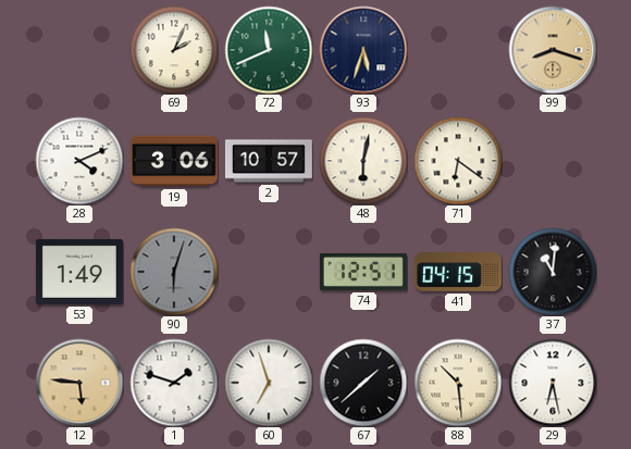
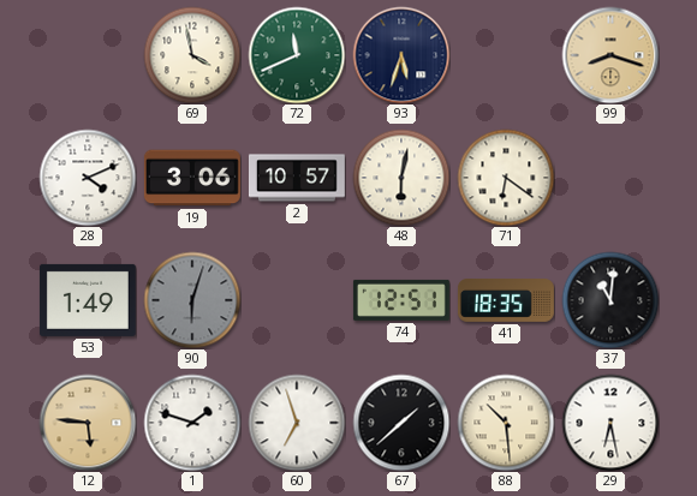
69: 2:04 -> 3:58
41: 04:15 -> 18:35
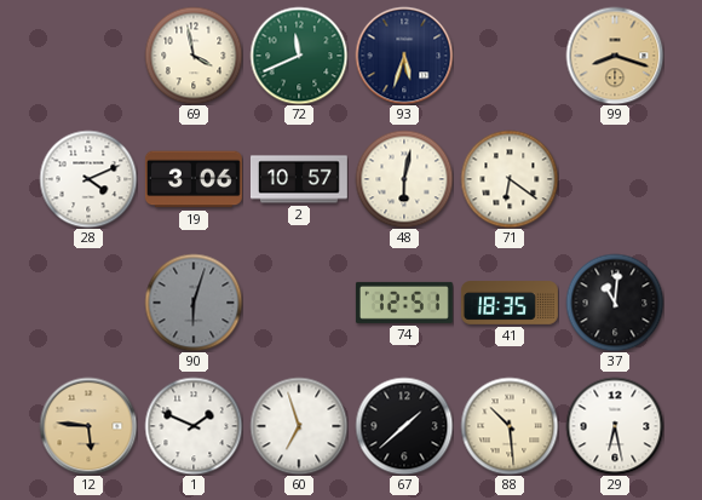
53: 1:49 -> none
1: 1:48 -> 1:49
